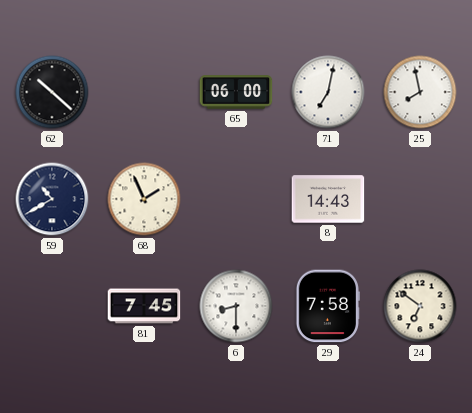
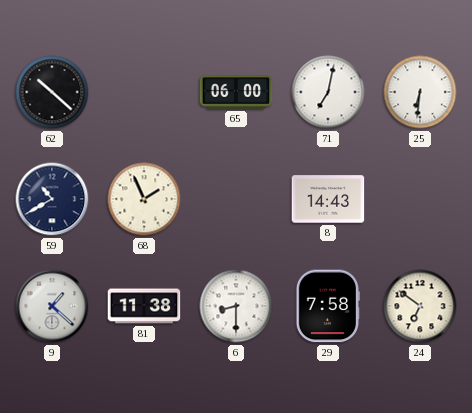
25: 7:58 -> 6:31
9: none -> 1:22
81: 7:45 -> 11:38
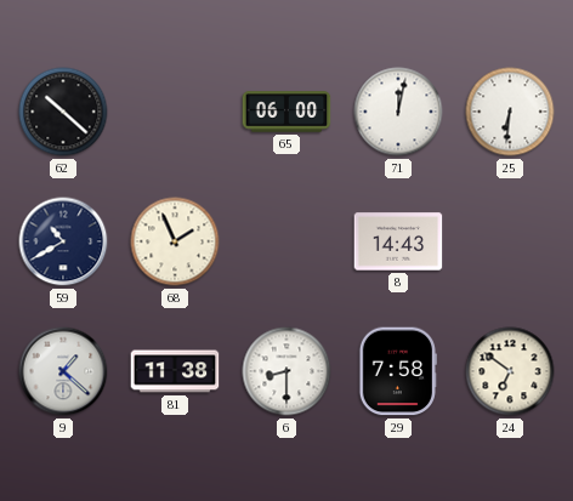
71: 7:02 -> 12:02
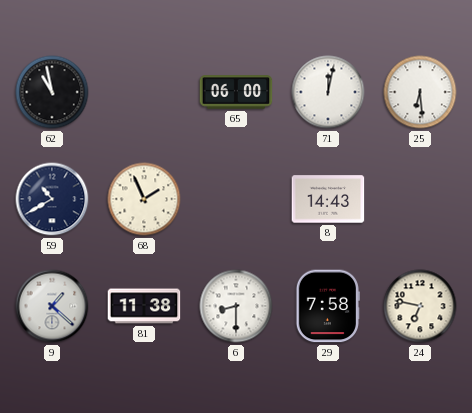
62: 10:22 -> 10:58
25: 6:31 -> 6:29
24: 6:51 -> 6:47
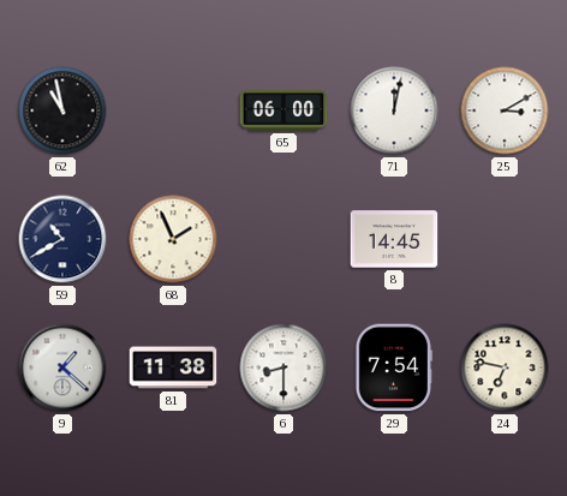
25: 6:29 -> 3:10
8: 14:43 -> 14:45
29: 7:58 -> 7:54
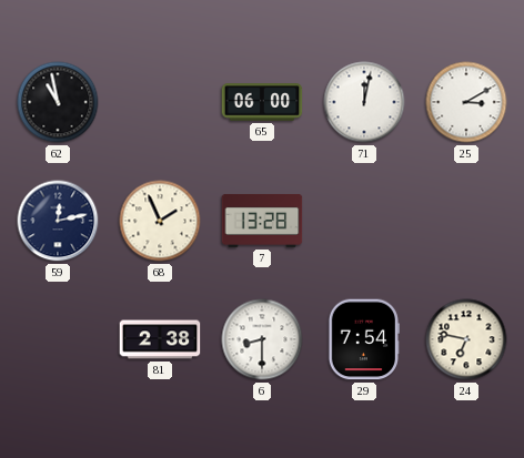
59: 10:40 -> 12:13
7: none -> 13:28
8: 14:45 -> none
9: 1:22 -> none
81: 11:38 -> 2:38
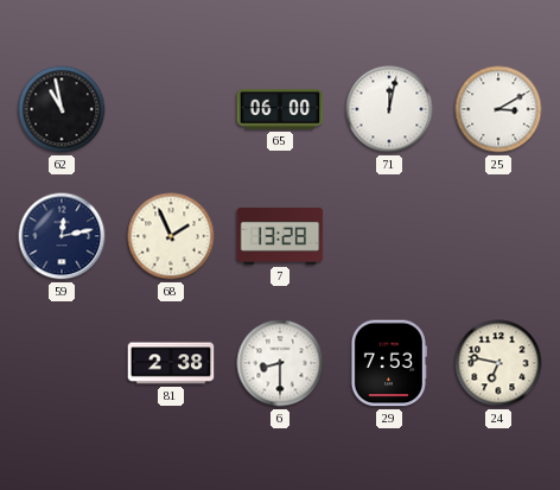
29: 7:54 -> 7:53
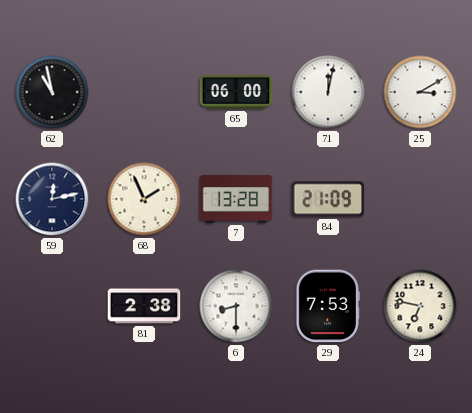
84: none -> 21:09
